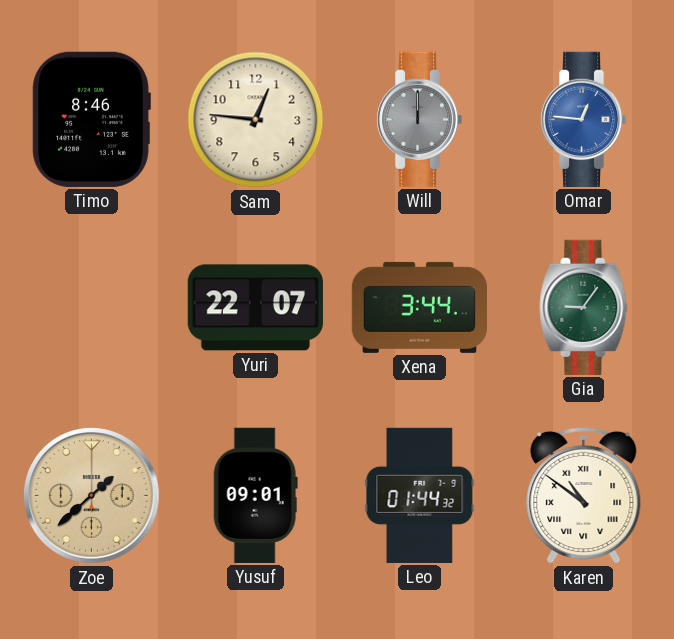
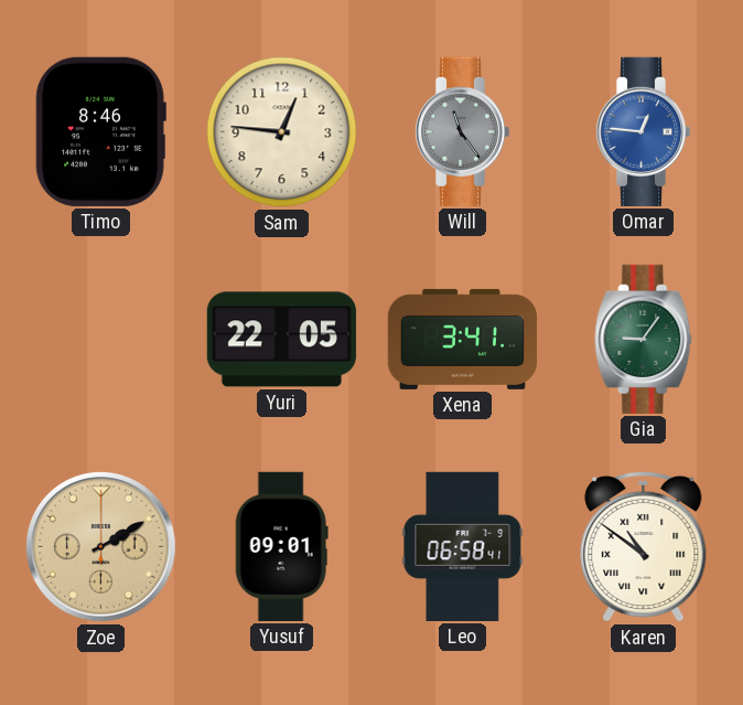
Will: 12:00 -> 11:24
Yuri: 22:07 -> 22:05
Xena: 3:44 -> 3:41
Zoe: 1:38 -> 2:10
Leo: 01:44 -> 06:58
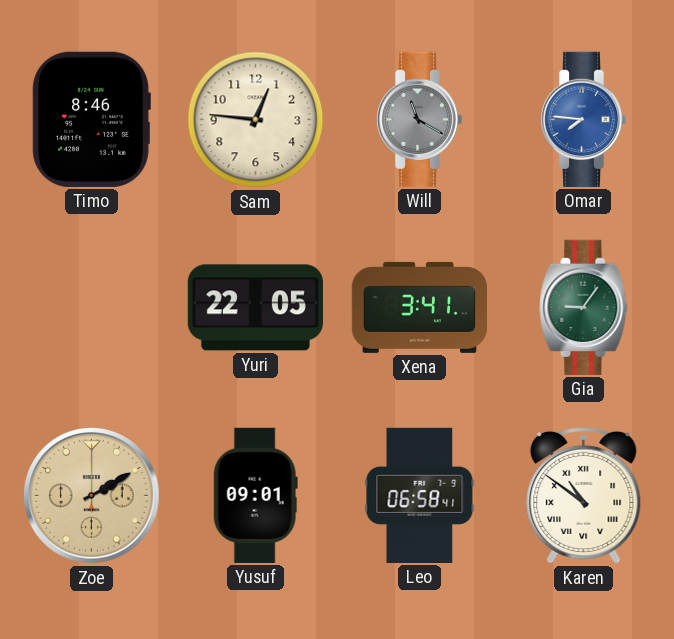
Will: 11:24 -> 11:20
Omar: 12:46 -> 7:46
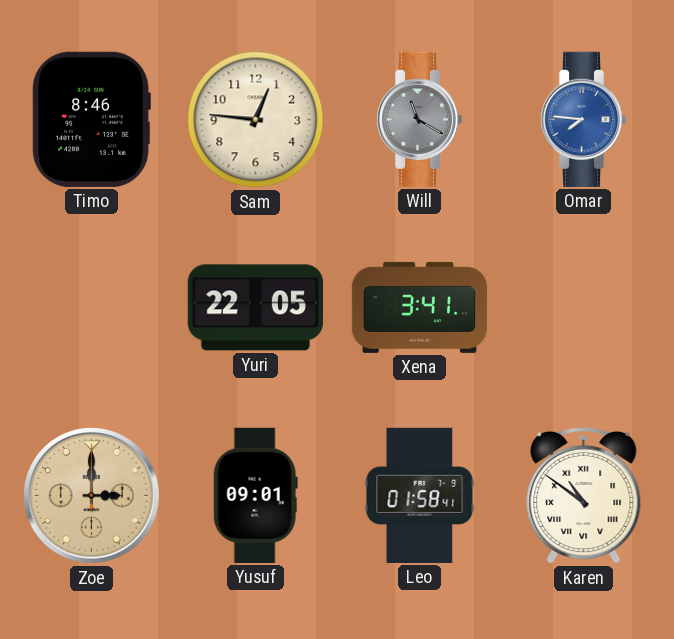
Gia: 9:06 -> none
Zoe: 2:10 -> 3:00
Leo: 06:58 -> 01:58
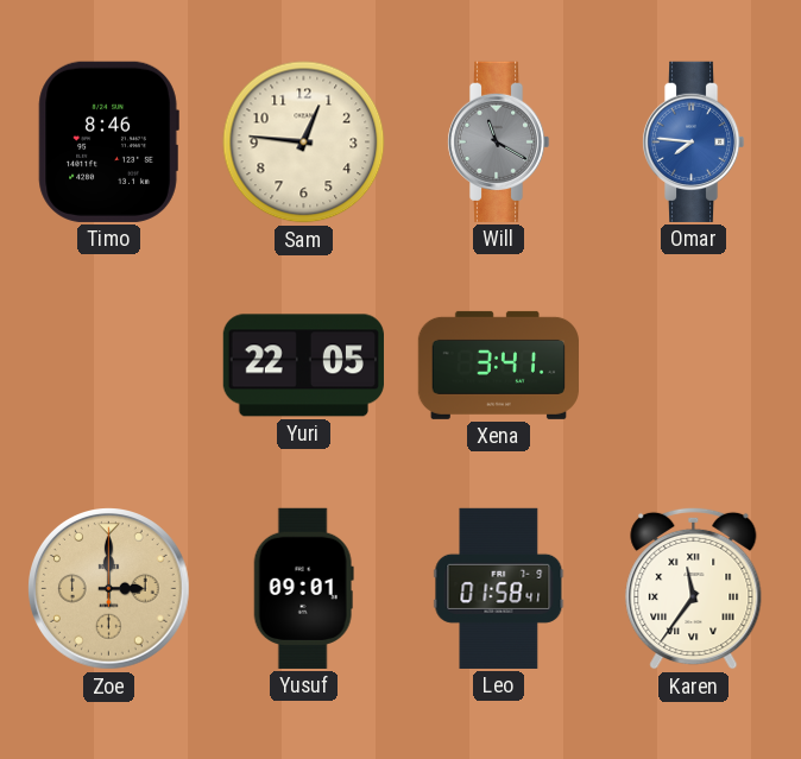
Karen: 10:51 -> 11:36
